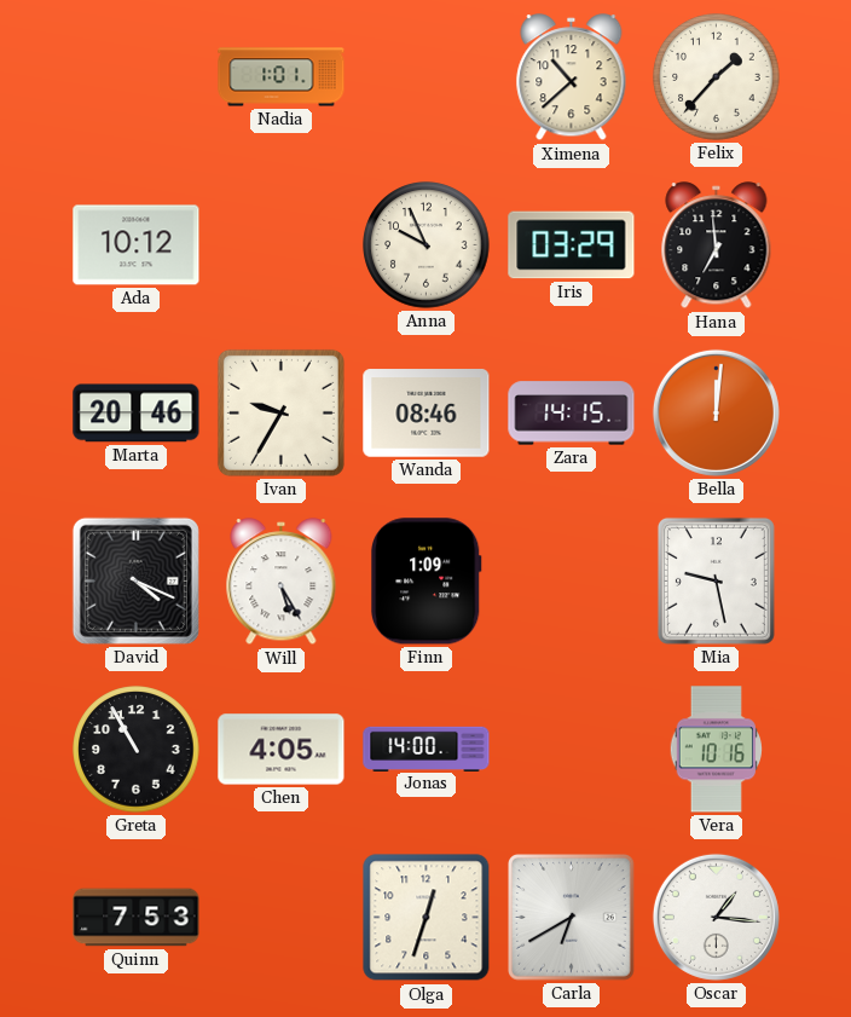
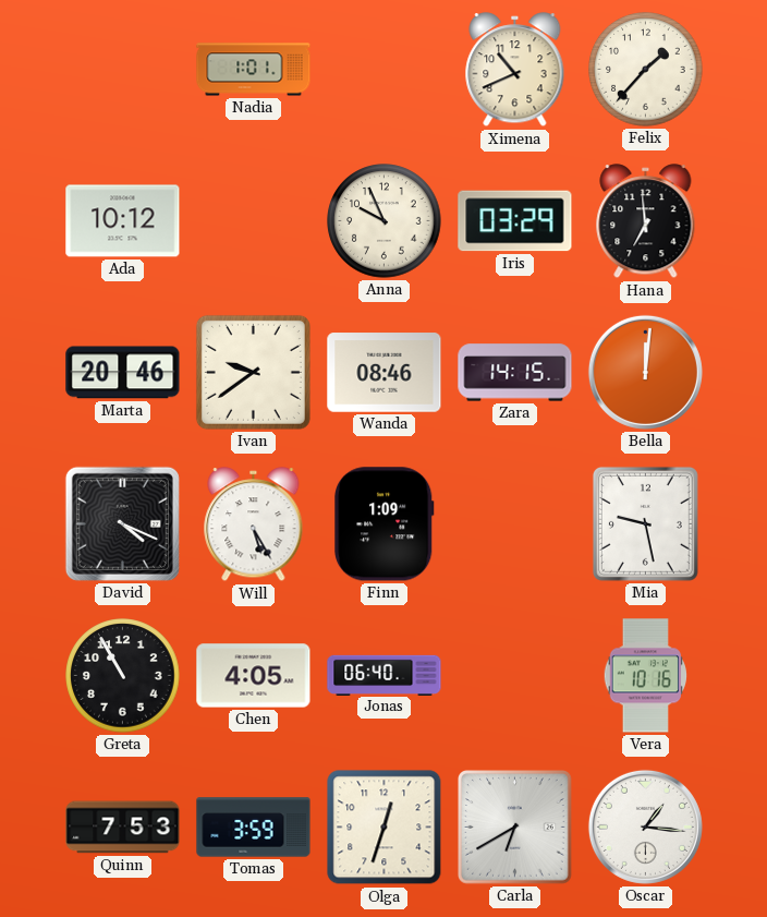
Ximena: 10:38 -> 10:41
Ivan: 9:35 -> 9:39
Jonas: 14:00 -> 06:40
Tomas: none -> 3:59
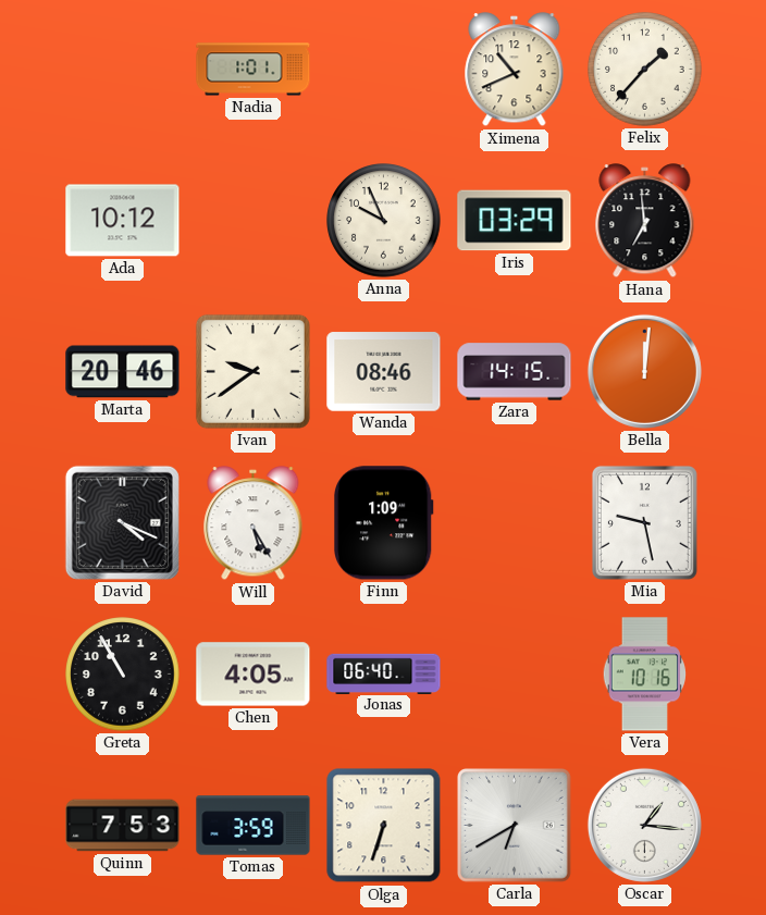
Olga: 12:33 -> 6:33
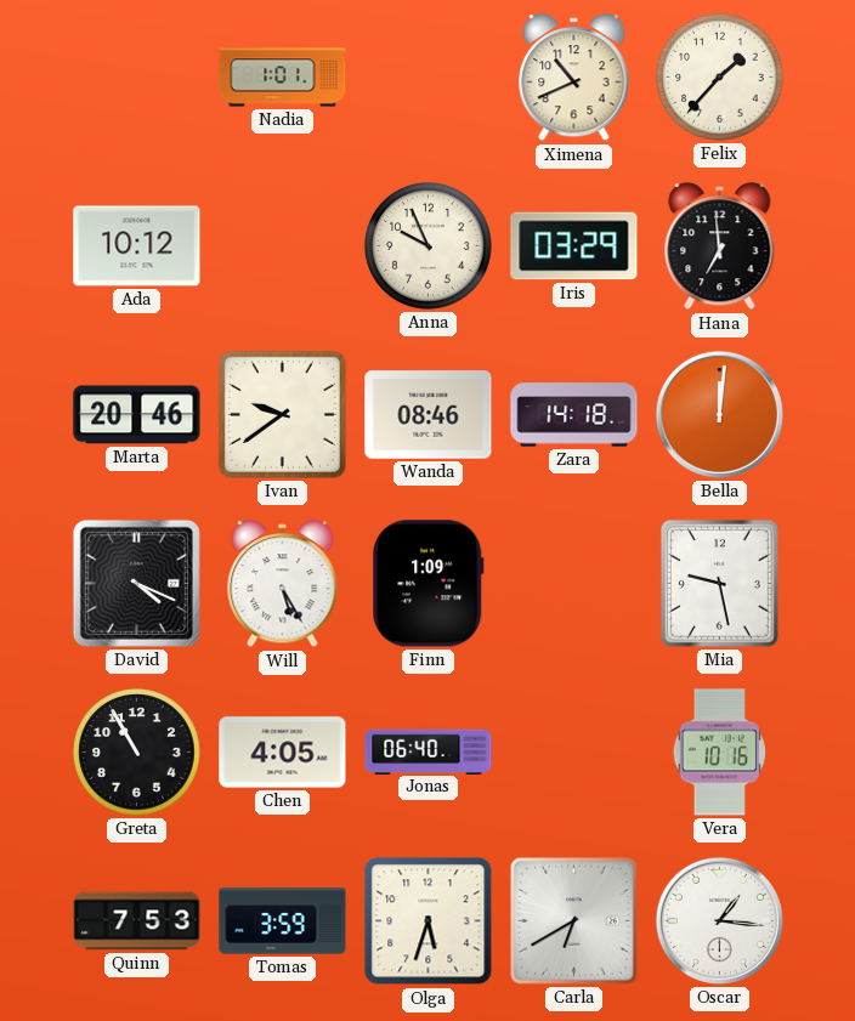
Zara: 14:15 -> 14:18
Olga: 6:33 -> 5:33
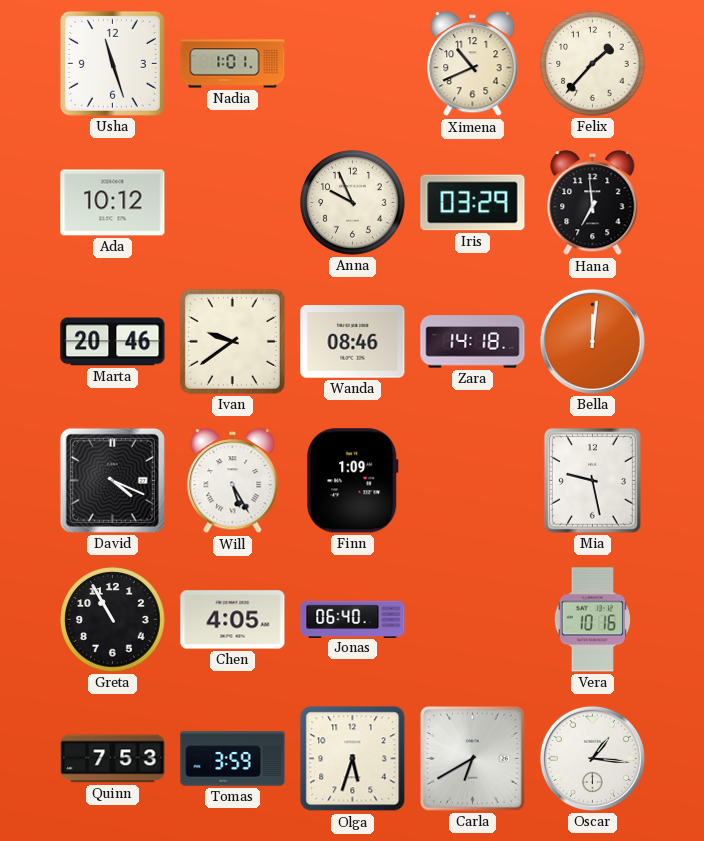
Usha: none -> 11:27
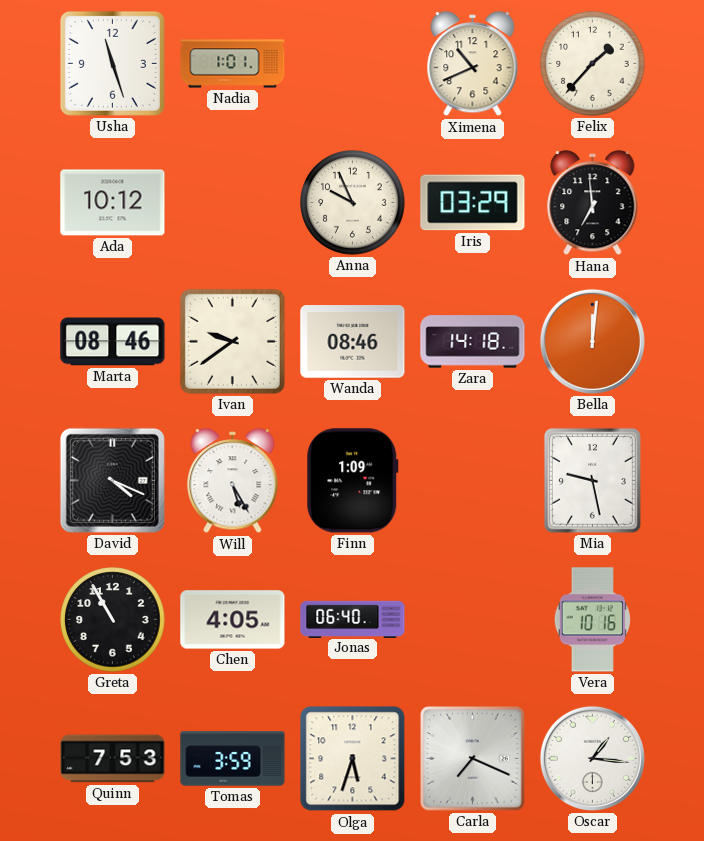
Marta: 20:46 -> 08:46
Carla: 6:40 -> 7:19
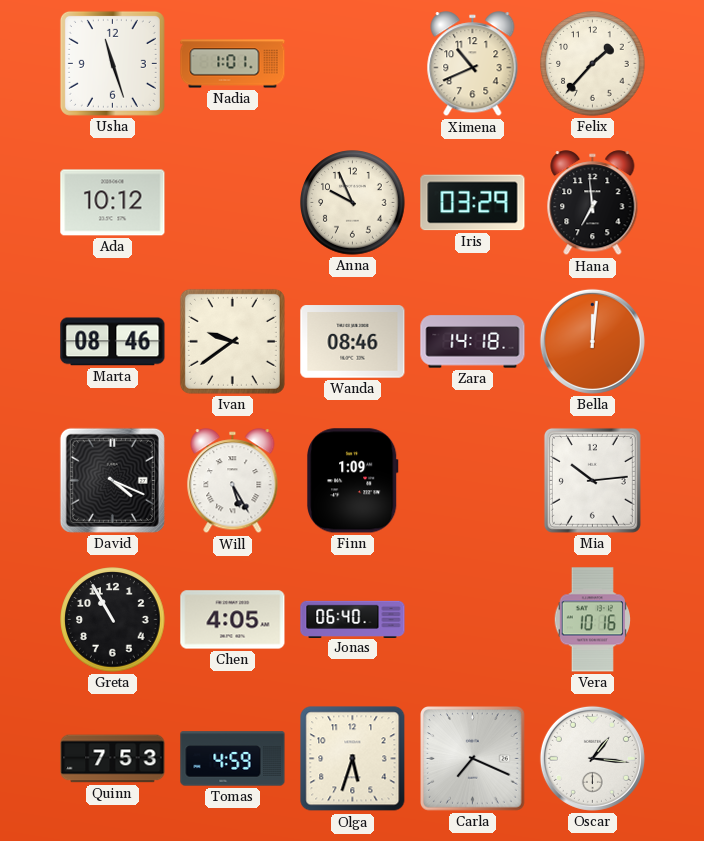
Mia: 9:28 -> 10:14
Tomas: 3:59 -> 4:59
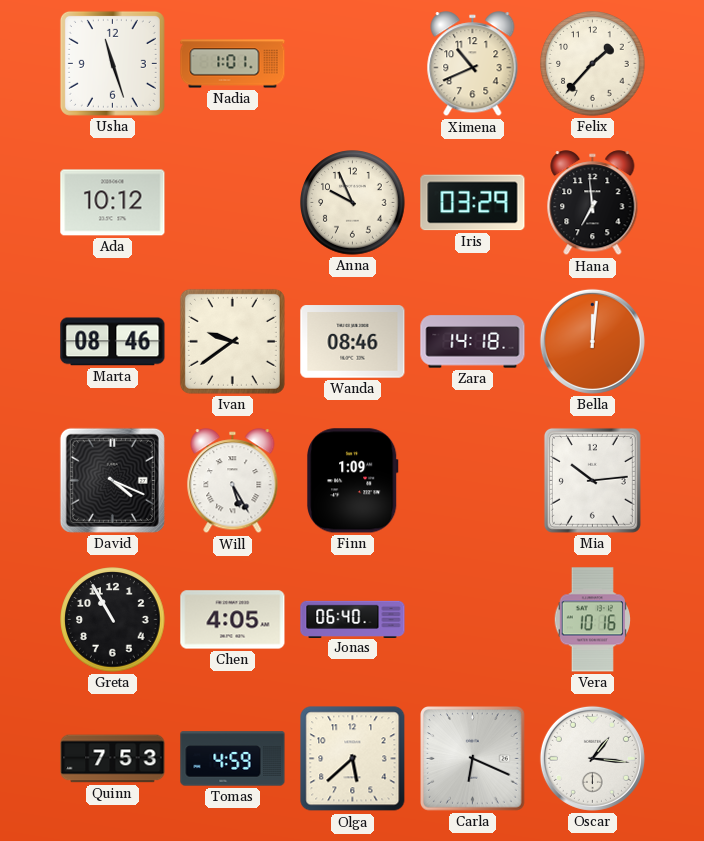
Olga: 5:33 -> 5:38
Carla: 7:19 -> 6:19
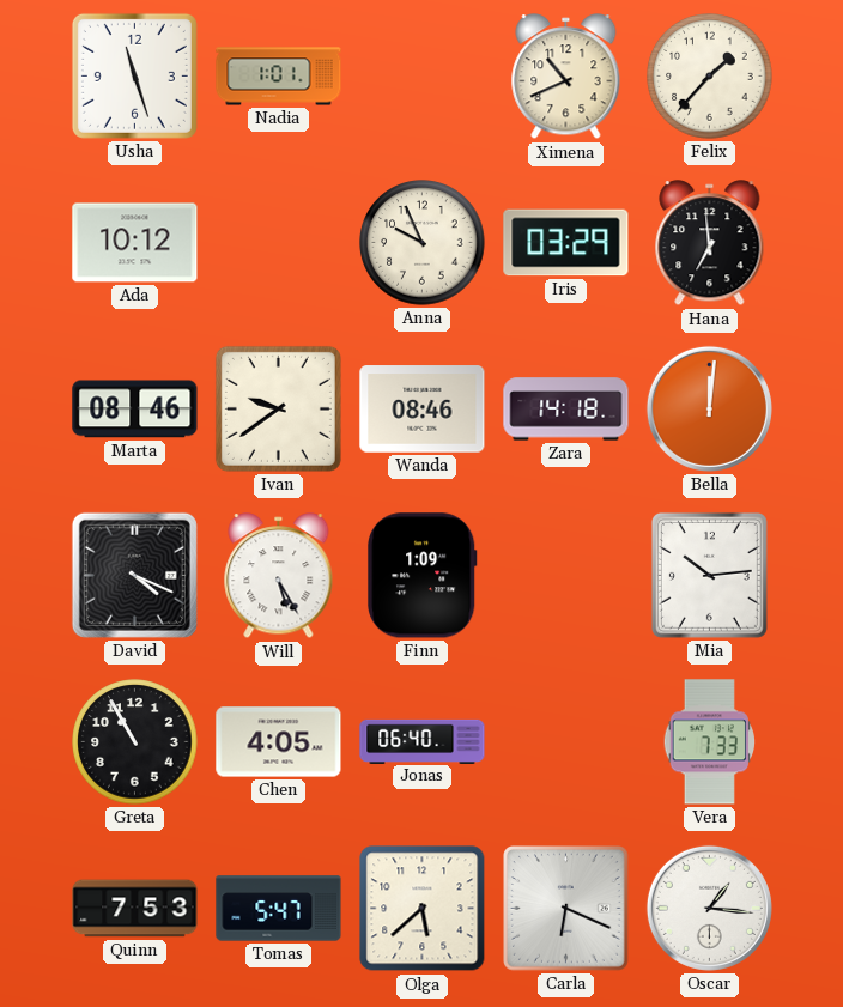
Vera: 10:16 -> 7:33
Tomas: 4:59 -> 5:47
